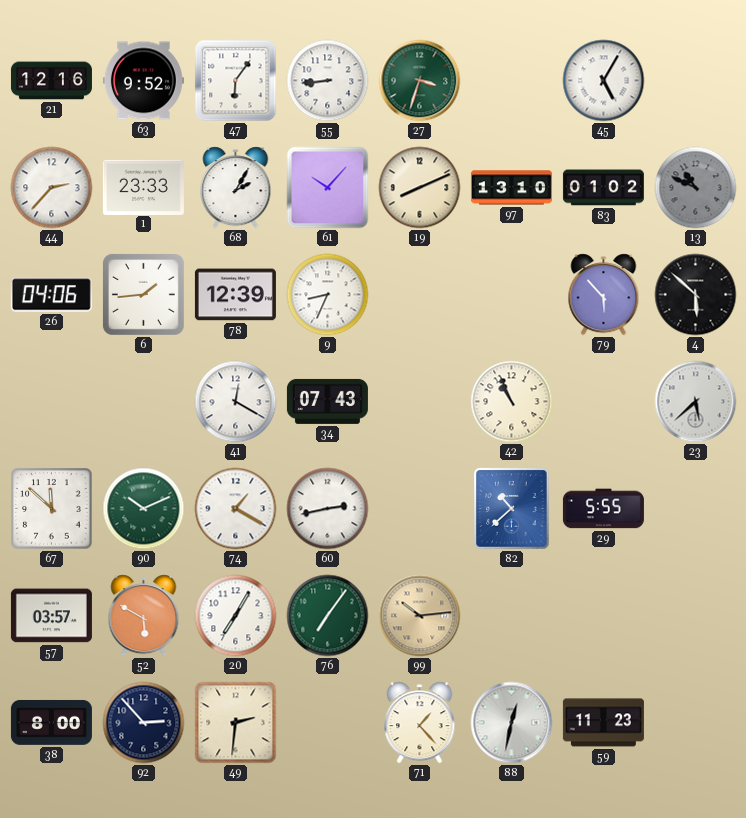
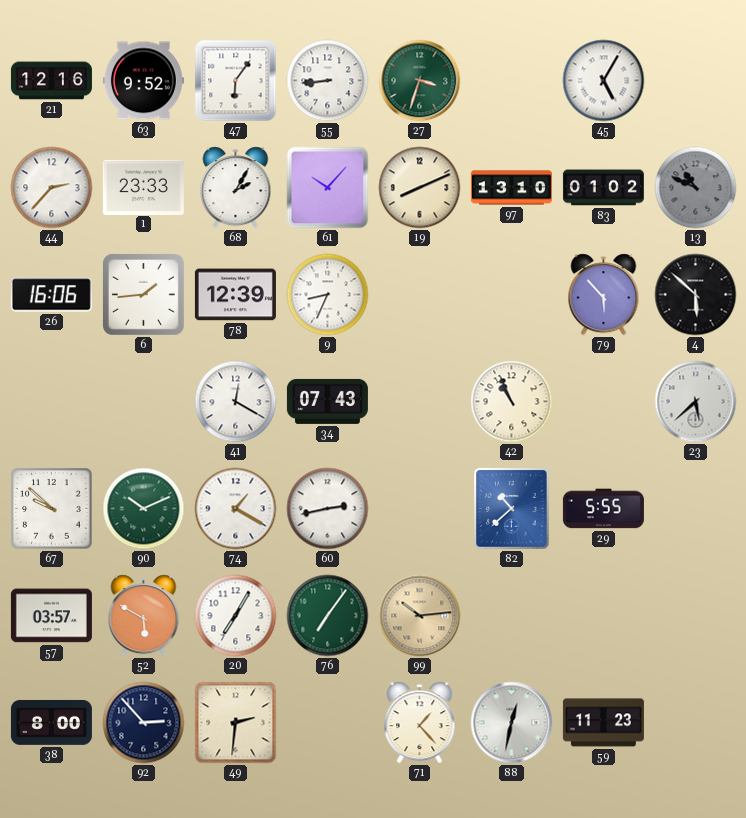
26: 04:06 -> 16:06
67: 11:52 -> 9:52
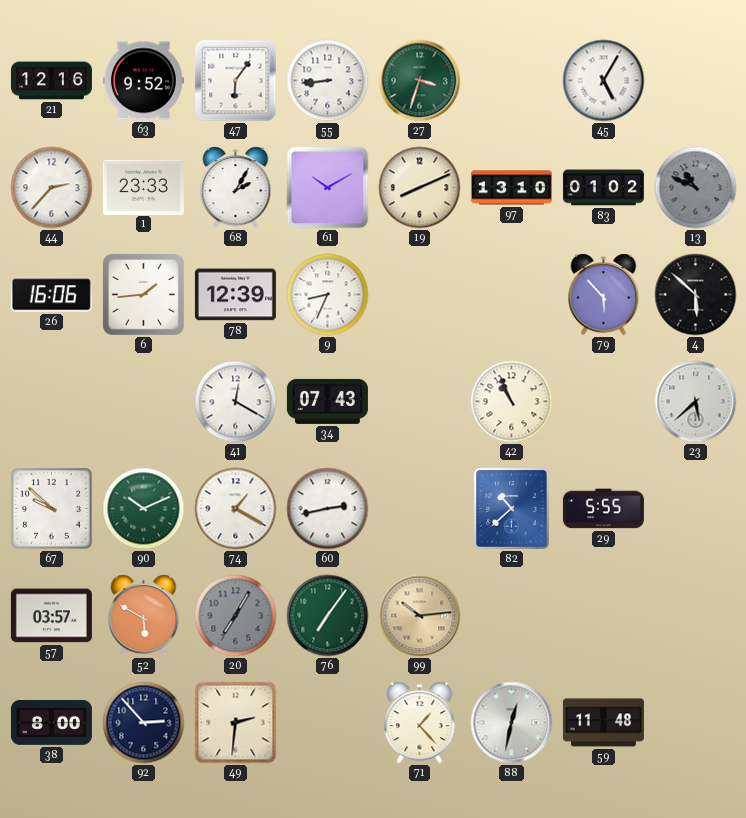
61: 10:07 -> 10:10
20 dial: white -> grey
59: 11:23 -> 11:48
